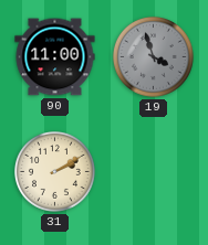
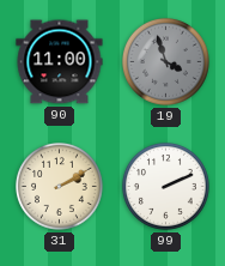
99: none -> 2:11
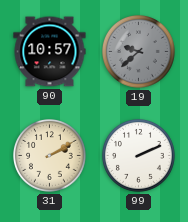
90: 11:00 -> 10:57
19: 3:57 -> 9:38
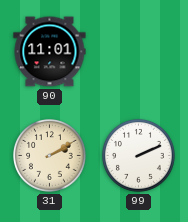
90: 10:57 -> 11:01
19: 9:38 -> none
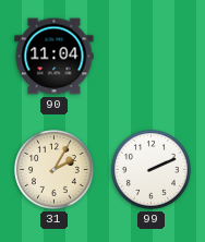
90: 11:01 -> 11:04
31: 2:10 -> 2:05
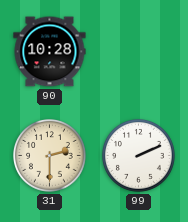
90: 11:04 -> 10:28
31: 2:05 -> 2:30
